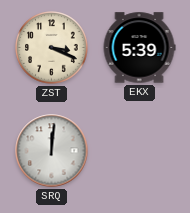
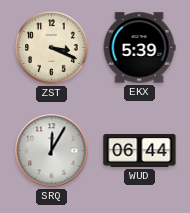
SRQ: 12:01 -> 12:05
WUD: none -> 06:44
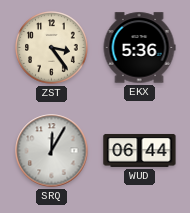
ZST: 3:19 -> 3:24
EKX: 5:39 -> 5:36
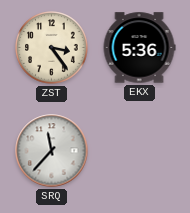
SRQ: 12:05 -> 11:37
WUD: 06:44 -> none
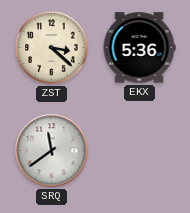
ZST: 3:24 -> 3:22
SRQ: 11:37 -> 11:39
